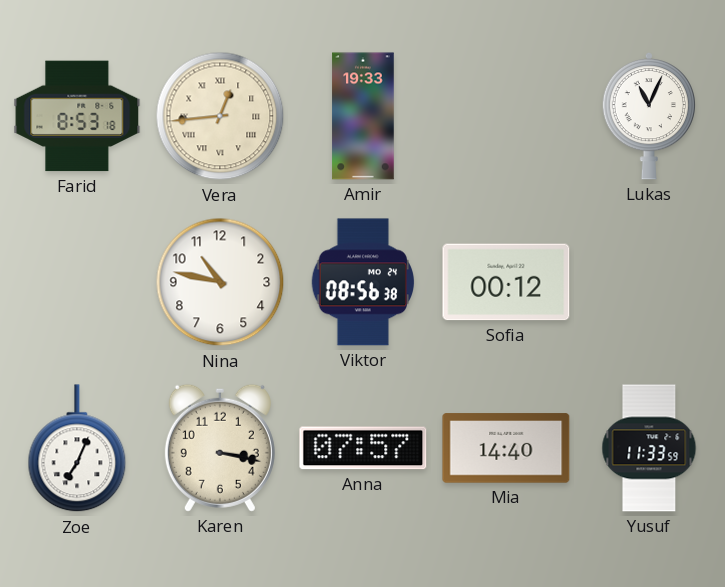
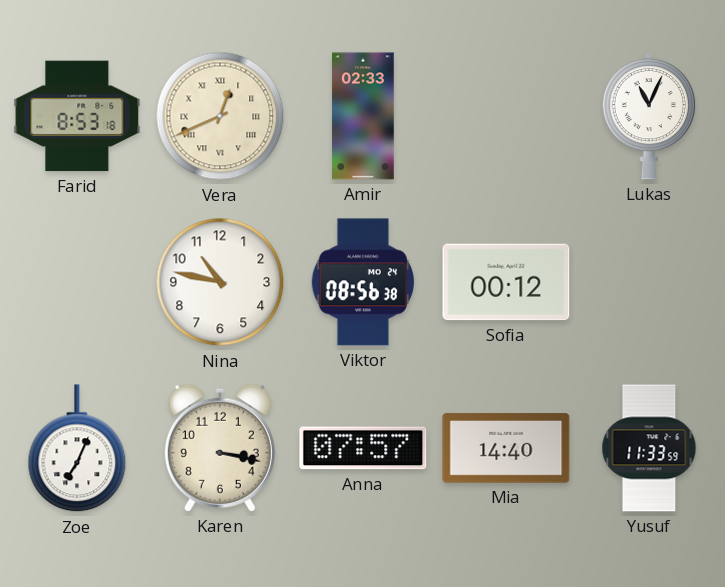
Vera: 12:44 -> 12:41
Amir: 19:33 -> 02:33
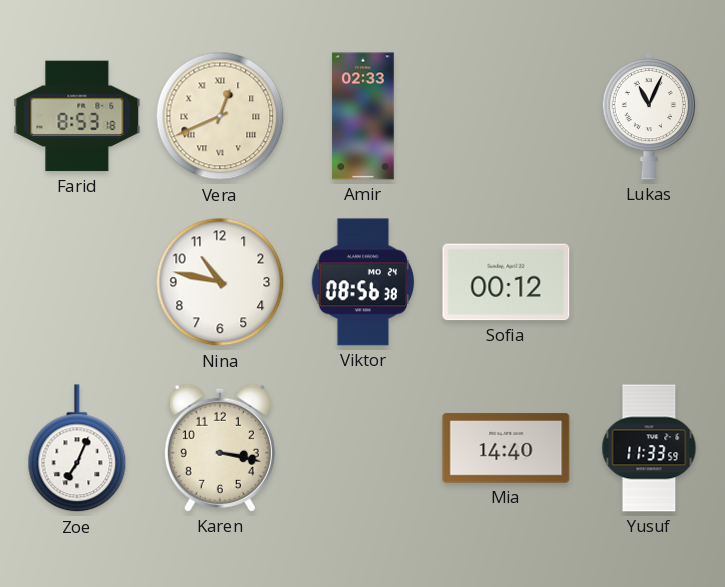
Anna: 07:57 -> none
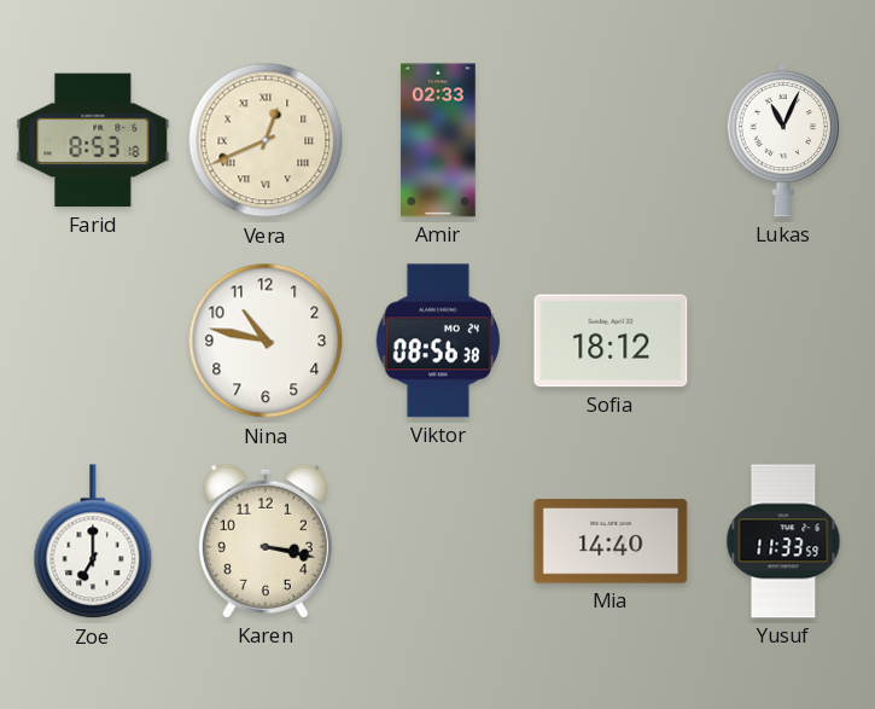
Sofia: 00:12 -> 18:12
Zoe: 7:04 -> 7:00
